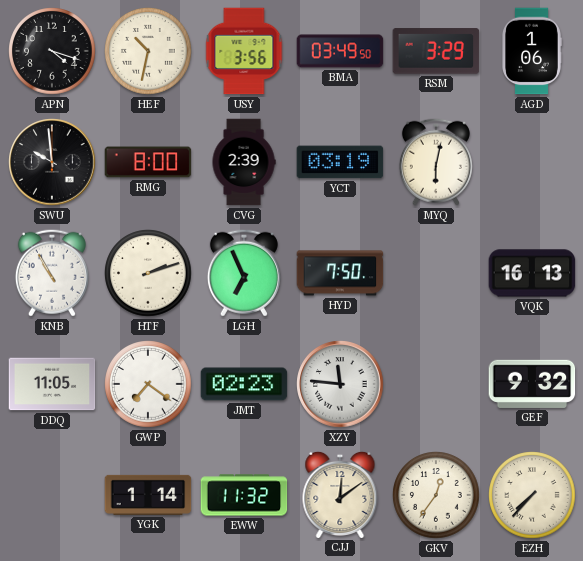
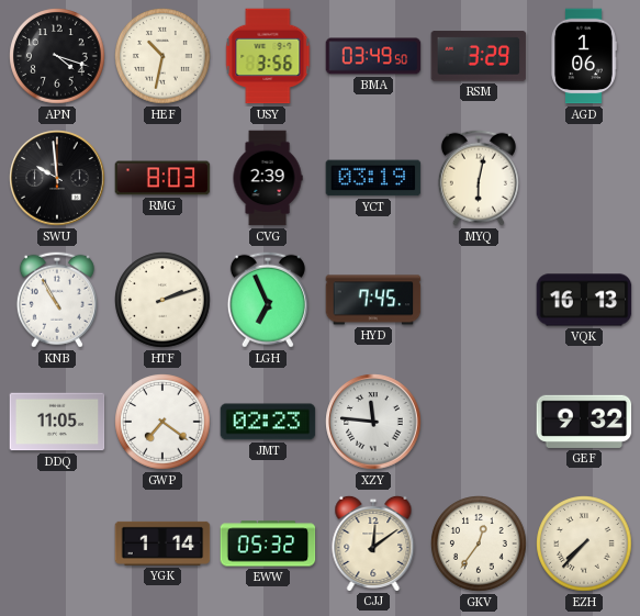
RMG: 8:00 -> 8:03
HYD: 7:50 -> 7:45
EWW: 11:32 -> 05:32
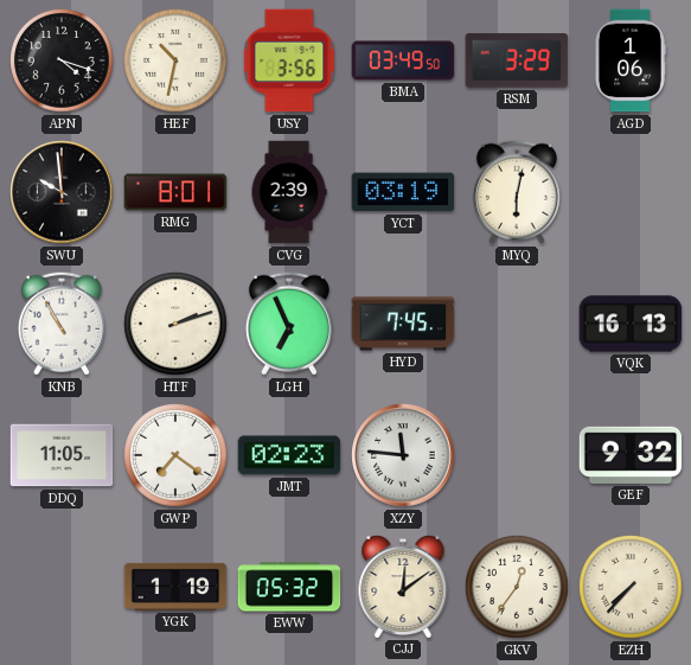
RMG: 8:03 -> 8:01
YGK: 1:14 -> 1:19
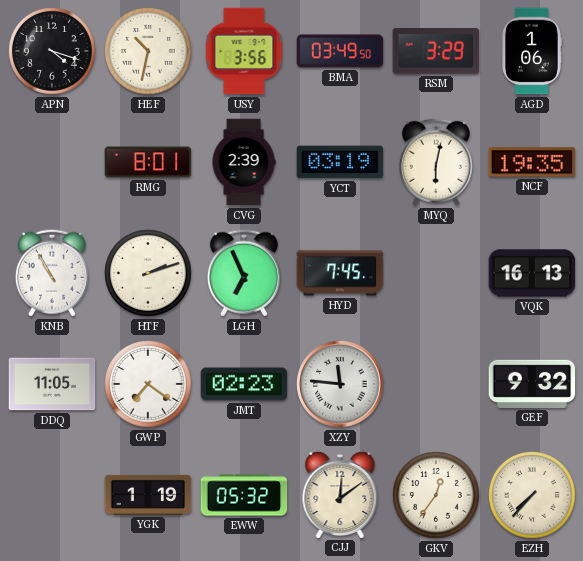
SWU: 9:59 -> none
NCF: none -> 19:35
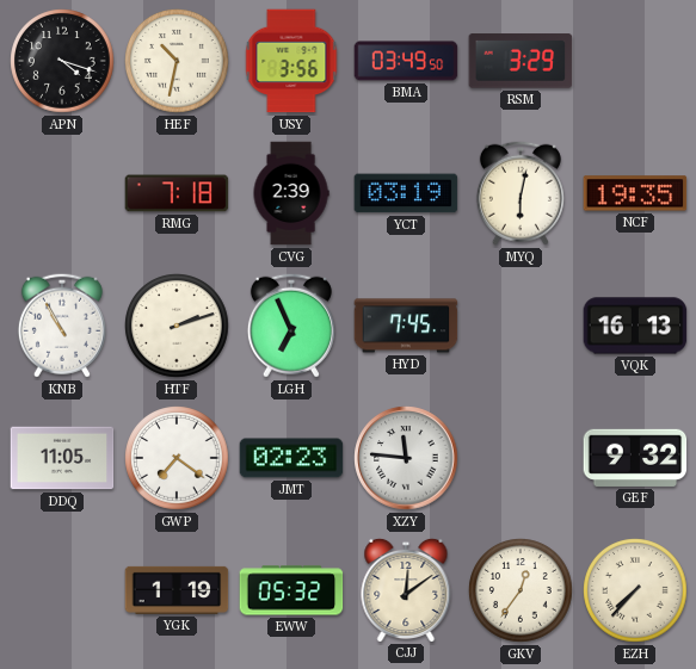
AGD: 1:06 -> none
RMG: 8:01 -> 7:18
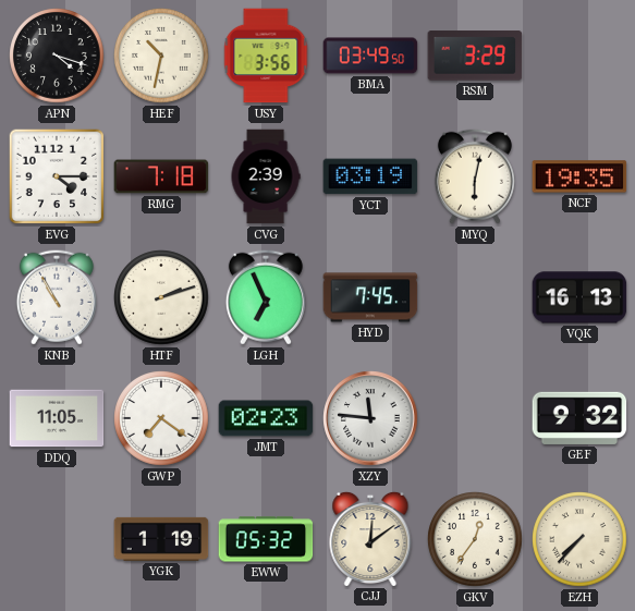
EVG: none -> 4:15
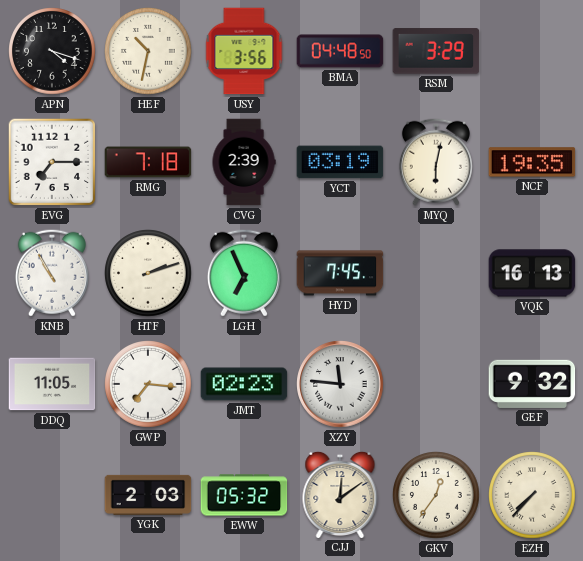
BMA: 03:49 -> 04:48
EVG: 4:15 -> 7:15
GWP: 7:21 -> 7:16
YGK: 1:19 -> 2:03
